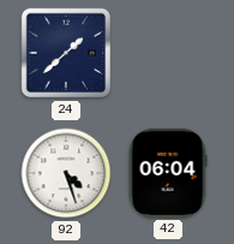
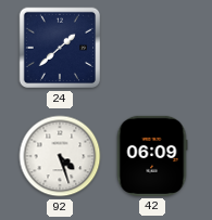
42: 06:04 -> 06:09
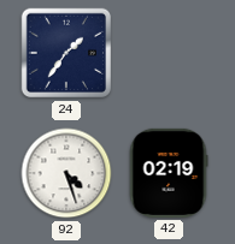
24: 1:38 -> 1:36
42: 06:09 -> 02:19
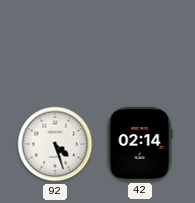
24: 1:36 -> none
42: 02:19 -> 02:14
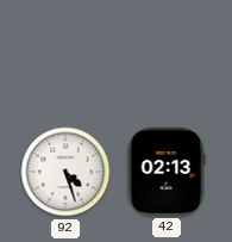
42: 02:14 -> 02:13
